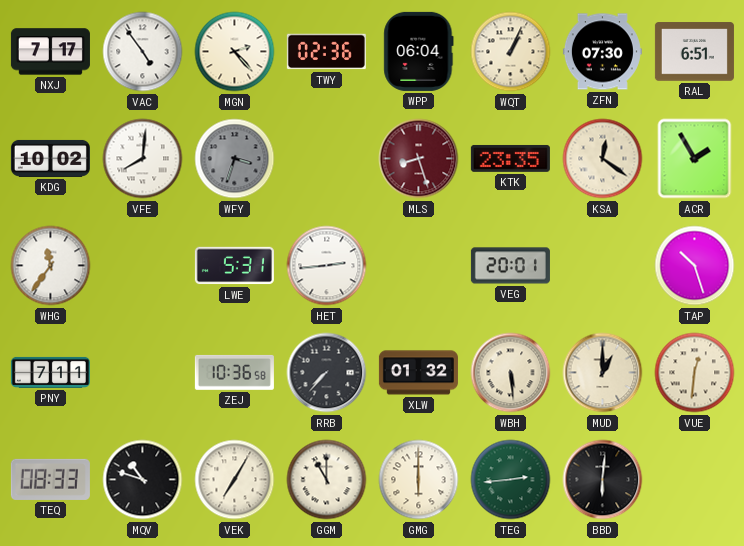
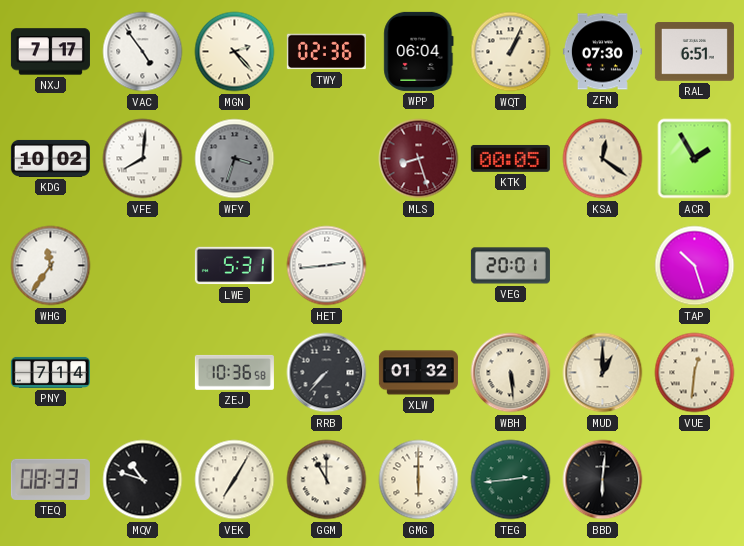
KTK: 23:35 -> 00:05
PNY: 7:11 -> 7:14
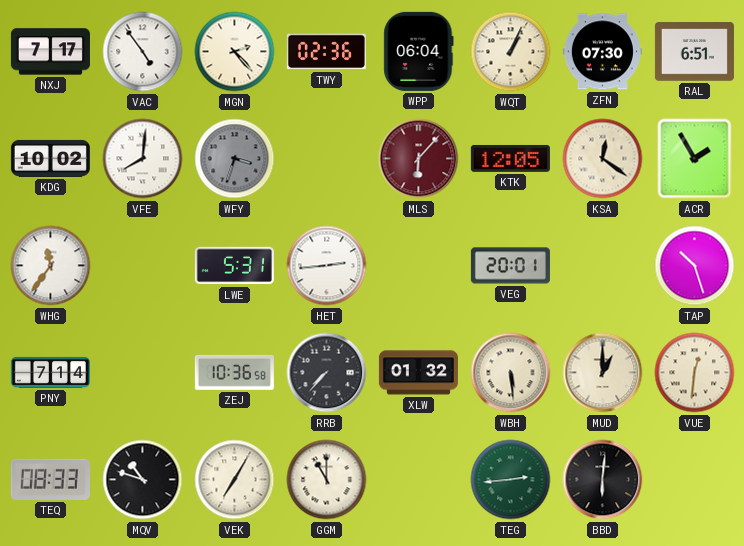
MLS: 8:27 -> 6:07
KTK: 00:05 -> 12:05
GMG: 6:00 -> none
